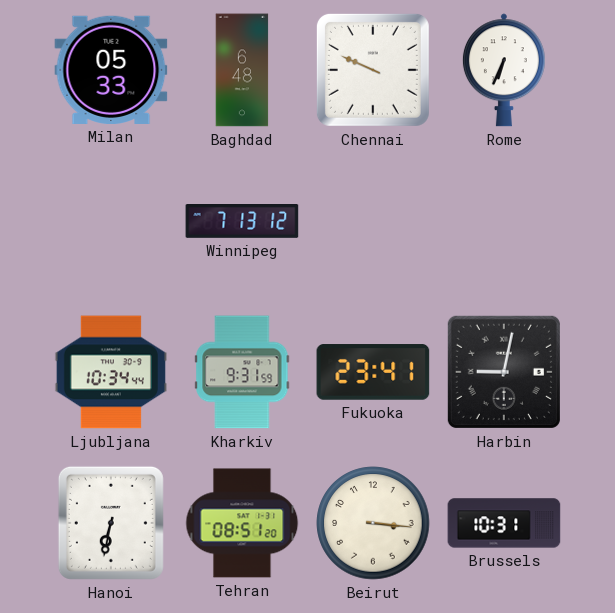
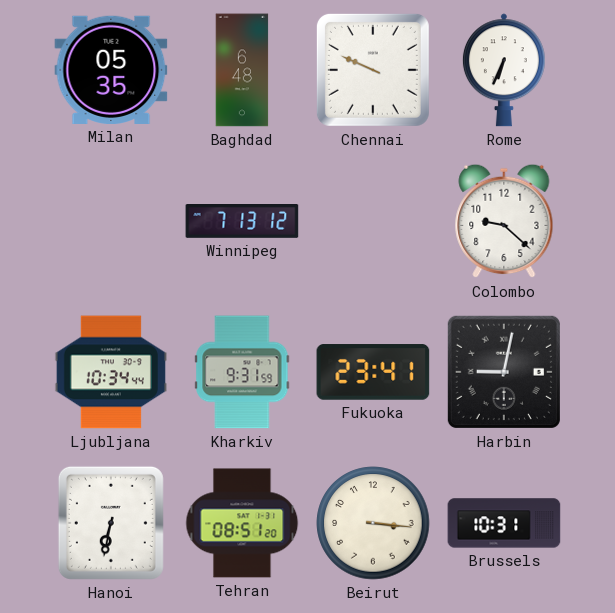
Milan: 05:33 -> 05:35
Colombo: none -> 9:22
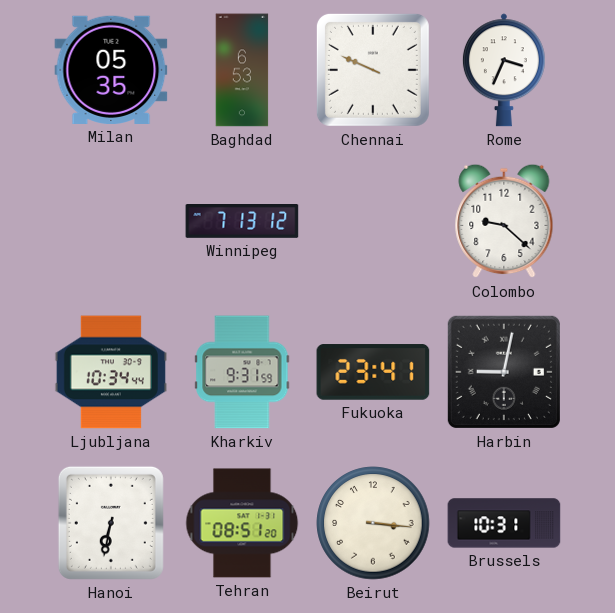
Baghdad: 6:48 -> 6:53
Rome: 6:34 -> 3:34
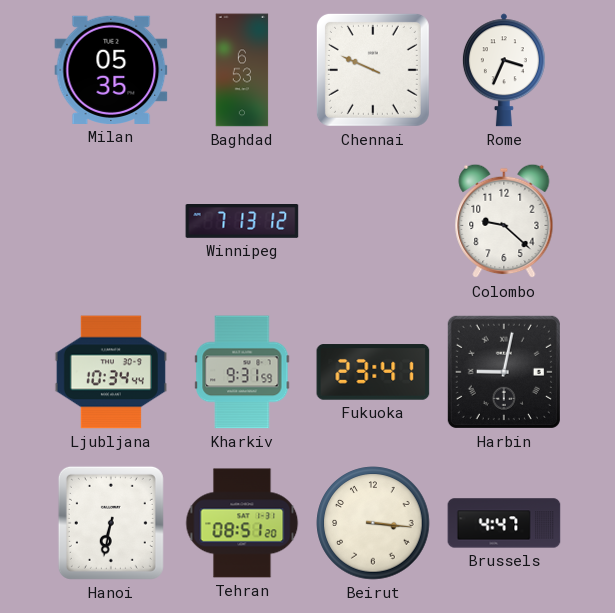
Brussels: 10:31 -> 4:47
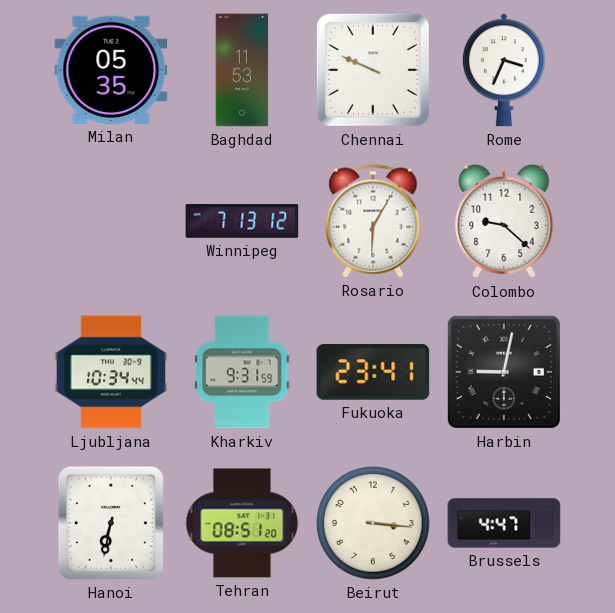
Baghdad: 6:53 -> 11:53
Rosario: none -> 6:05
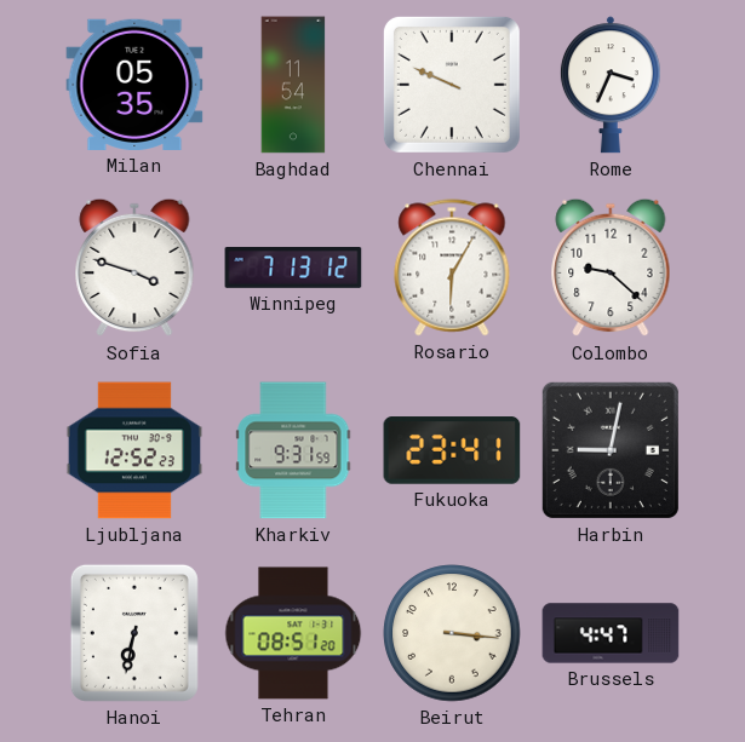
Baghdad: 11:53 -> 11:54
Sofia: none -> 3:48
Ljubljana: 10:34 -> 12:52
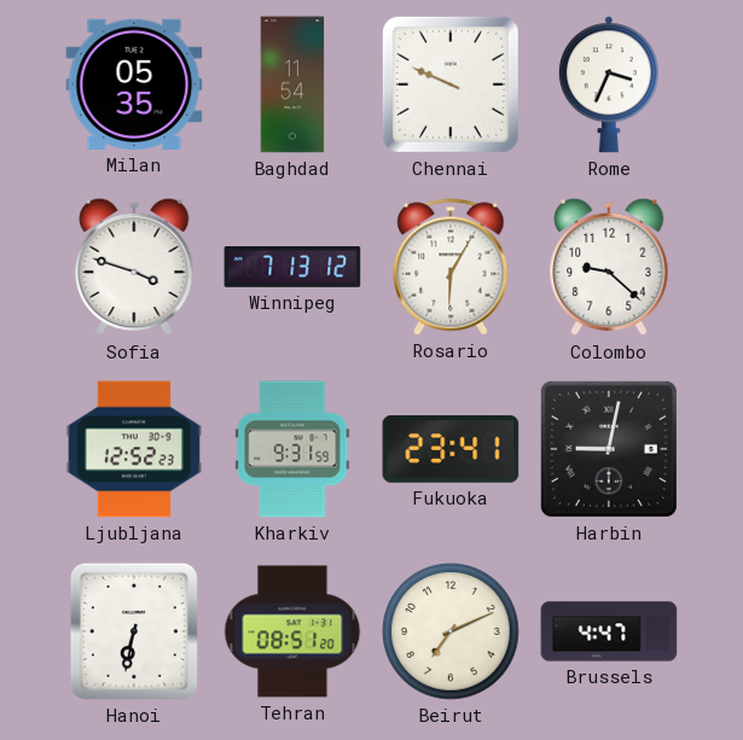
Beirut: 3:16 -> 7:11
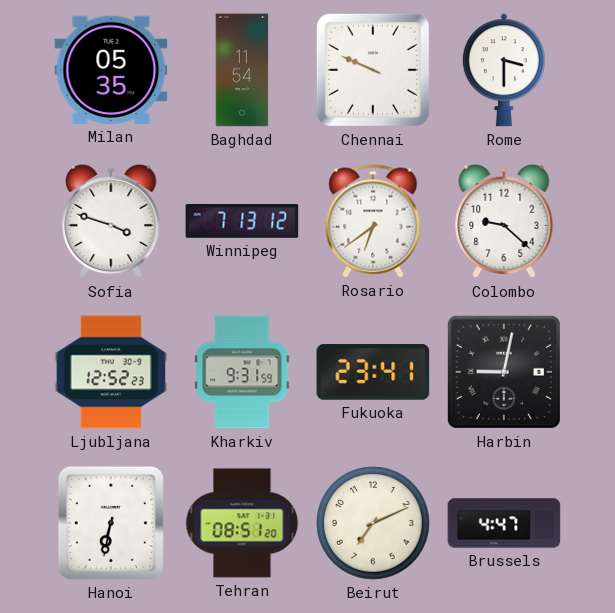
Rome: 3:34 -> 3:30
Rosario: 6:05 -> 6:39
